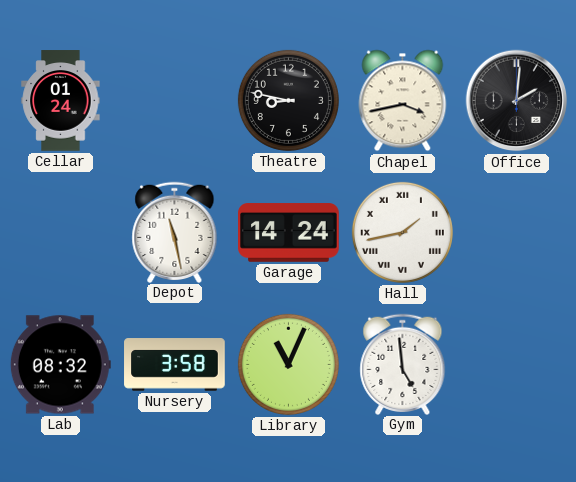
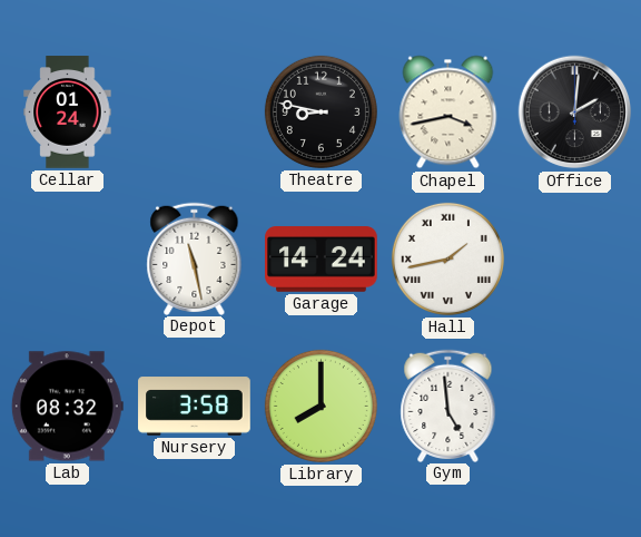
Library: 11:04 -> 8:00
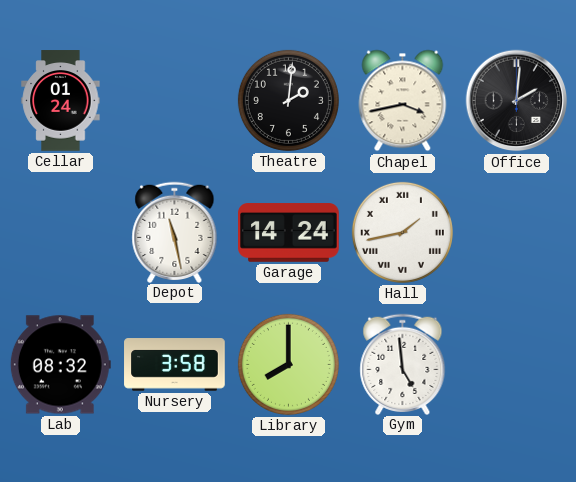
Theatre: 8:47 -> 2:01
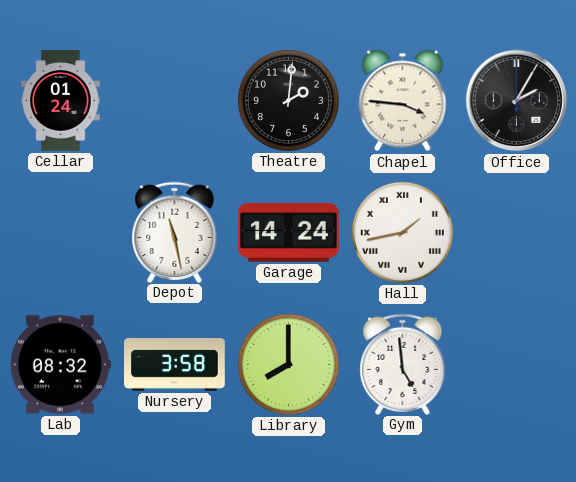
Chapel: 3:43 -> 3:46
Office: 2:01 -> 2:05
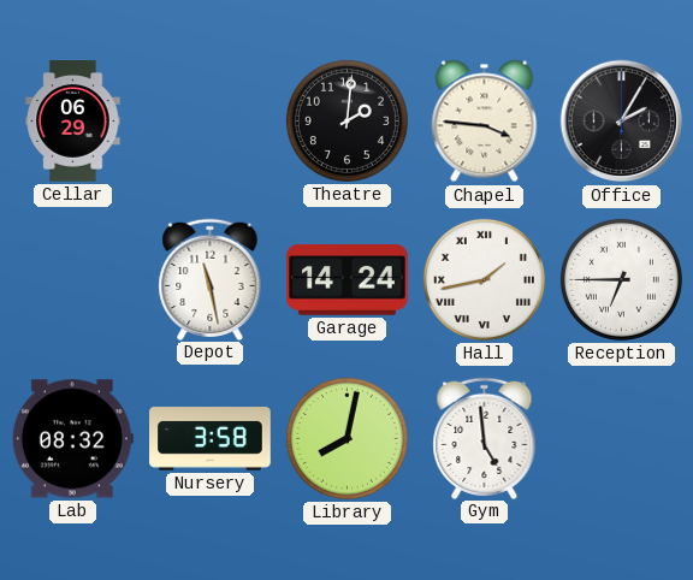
Cellar: 01:24 -> 06:29
Reception: none -> 6:45
Library: 8:00 -> 8:02
